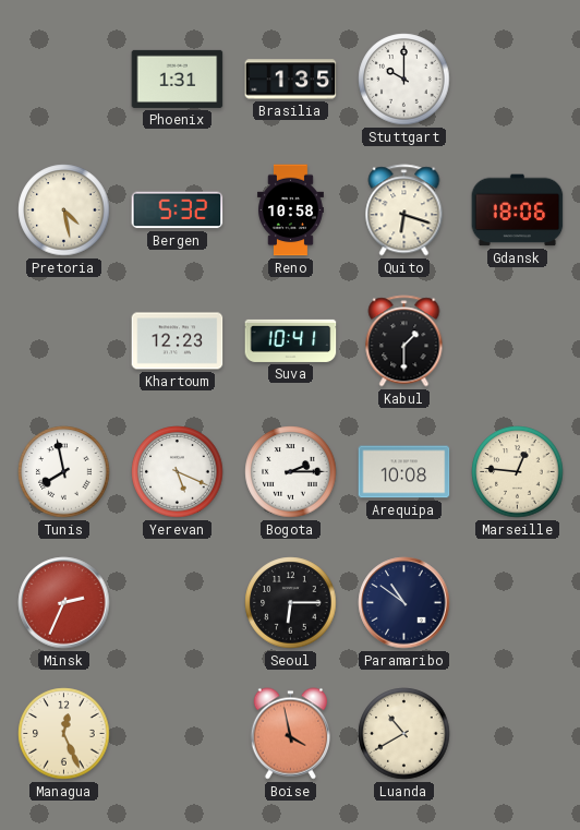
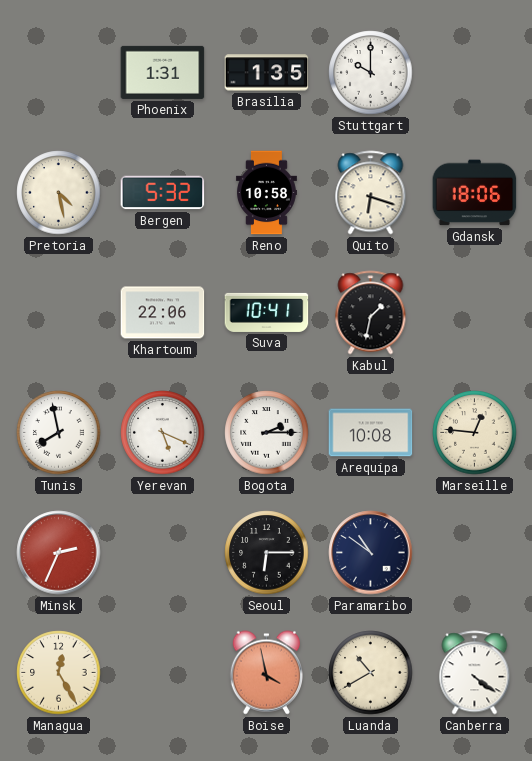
Khartoum: 12:23 -> 22:06
Kabul: 1:30 -> 1:32
Managua: 12:26 -> 12:25
Canberra: none -> 4:21
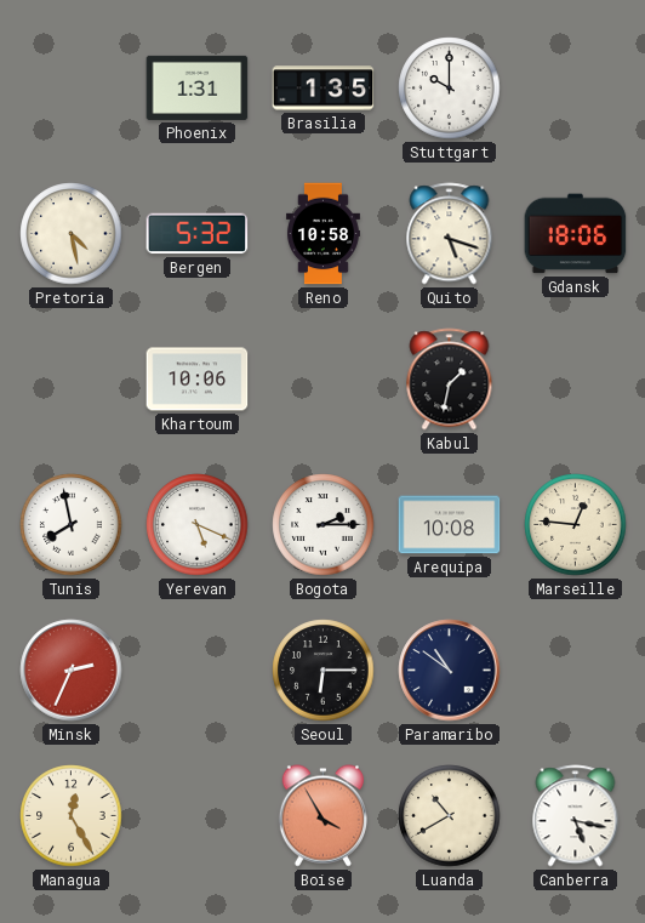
Quito: 6:18 -> 5:18
Khartoum: 22:06 -> 10:06
Suva: 10:41 -> none
Boise: 3:58 -> 3:55
Canberra: 4:21 -> 5:17
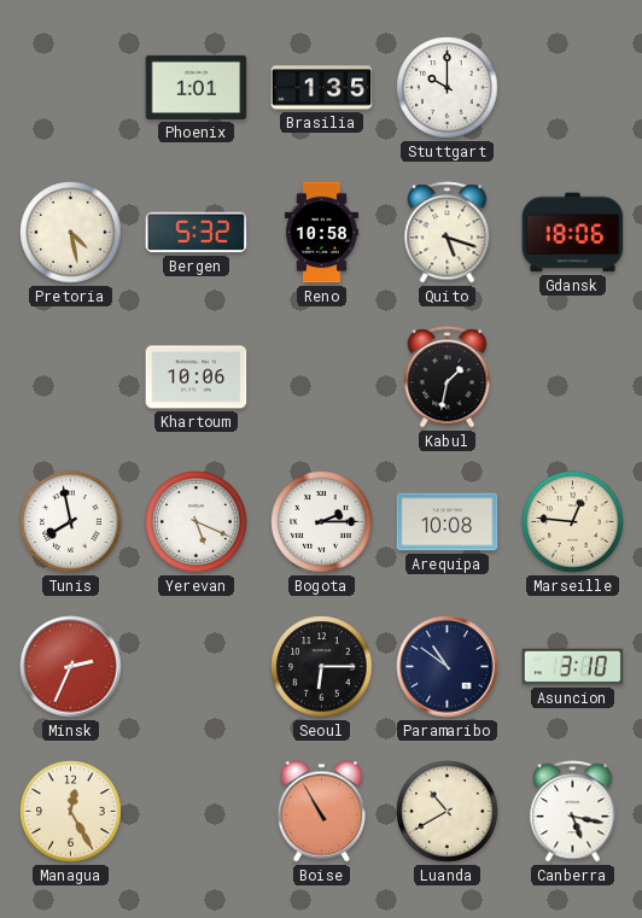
Phoenix: 1:31 -> 1:01
Asuncion: none -> 3:10
Boise: 3:55 -> 10:55
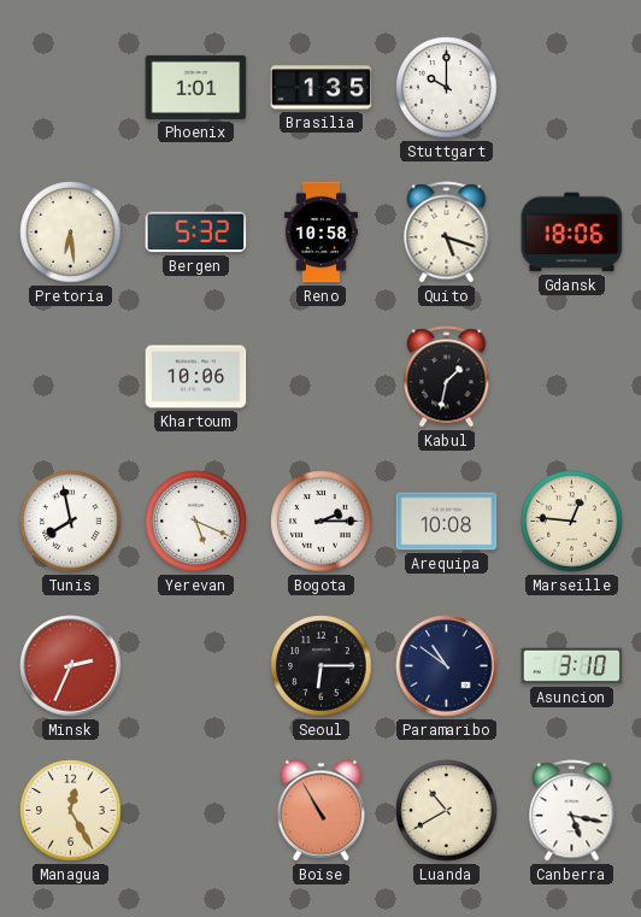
Pretoria: 4:28 -> 6:29
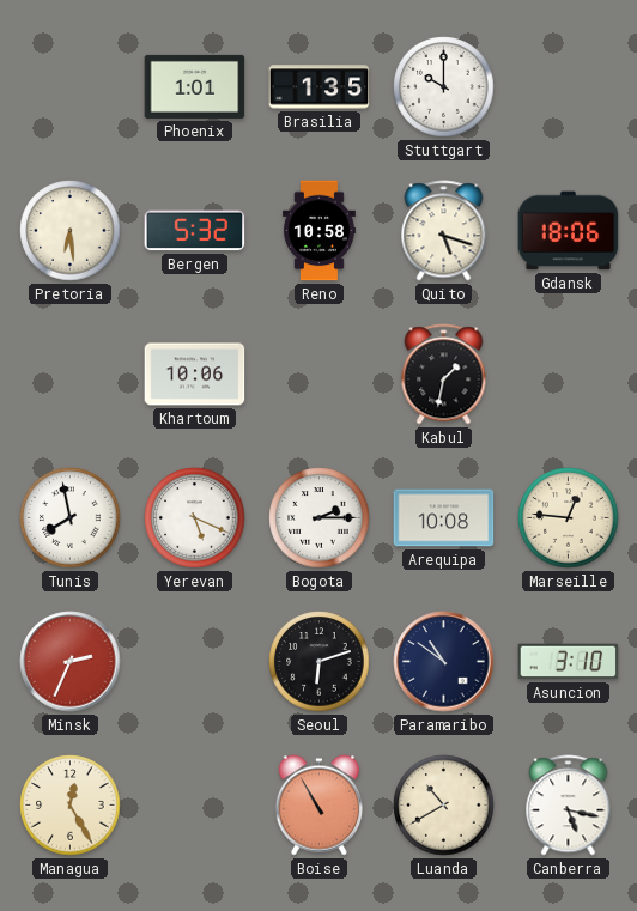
Seoul: 6:15 -> 6:12
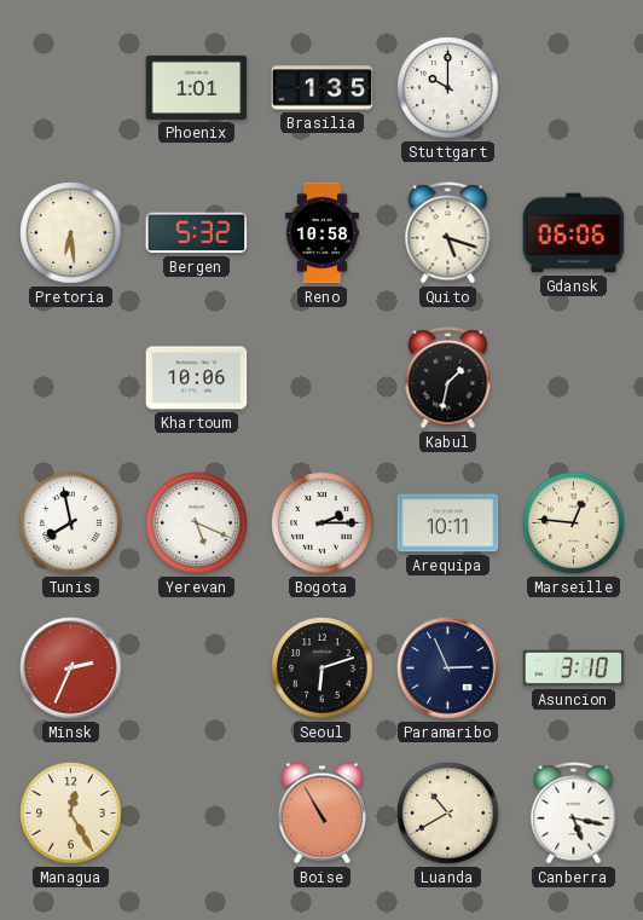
Gdansk: 18:06 -> 06:06
Arequipa: 10:08 -> 10:11
Paramaribo: 10:51 -> 2:56
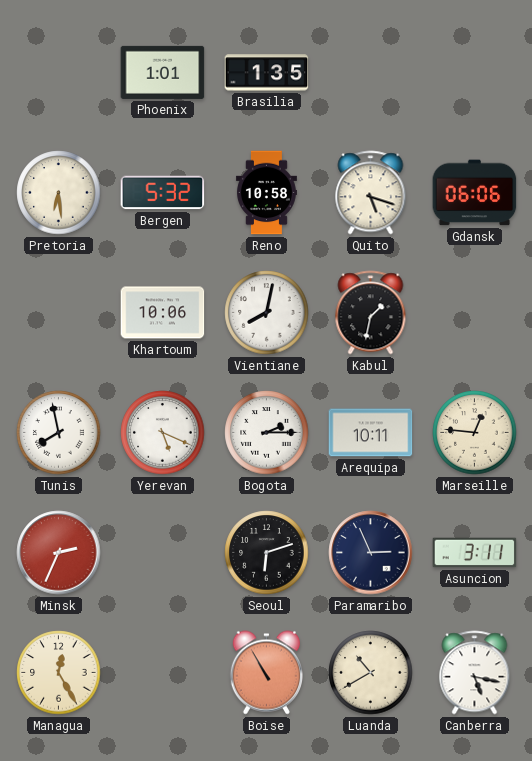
Stuttgart: 10:00 -> none
Vientiane: none -> 8:02
Asuncion: 3:10 -> 3:11
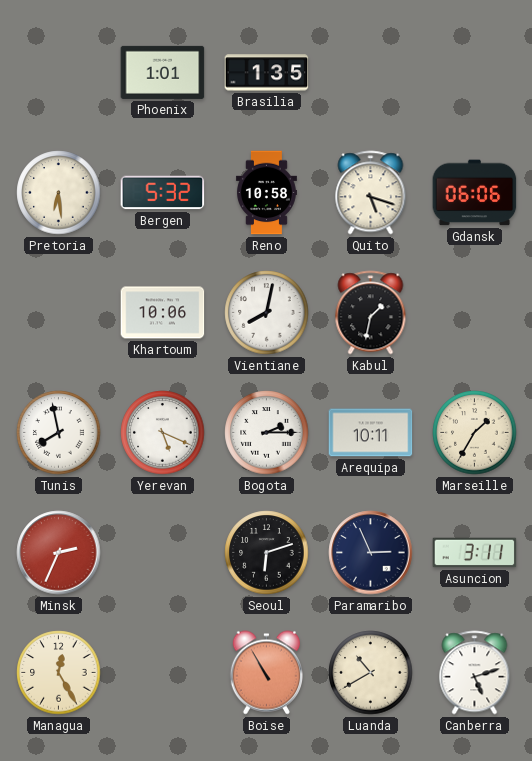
Marseille: 12:46 -> 1:35
Canberra: 5:17 -> 5:12
